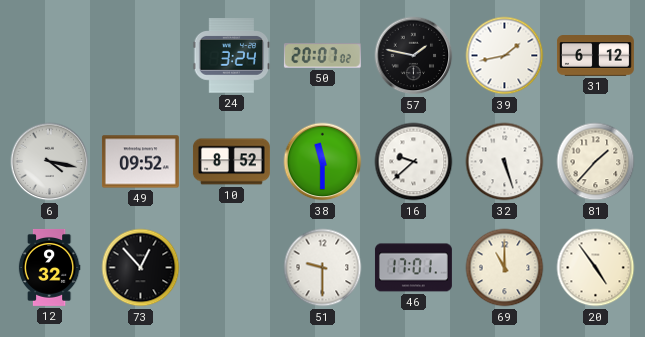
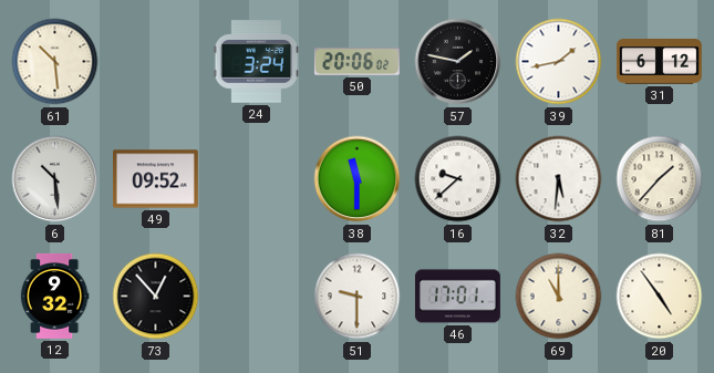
61: none -> 10:29
50: 20:07 -> 20:06
6: 4:17 -> 10:29
10: 8:52 -> none
32: 5:27 -> 5:31
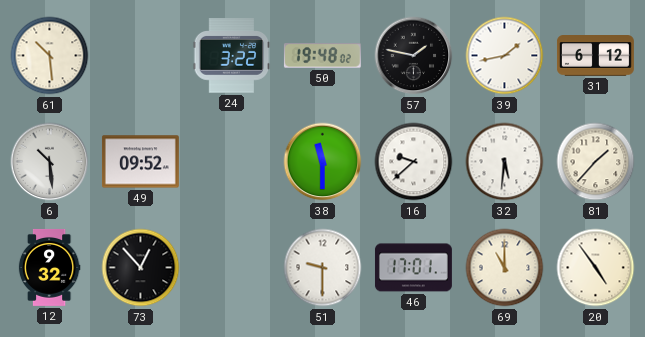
24: 3:24 -> 3:22
50: 20:06 -> 19:48
